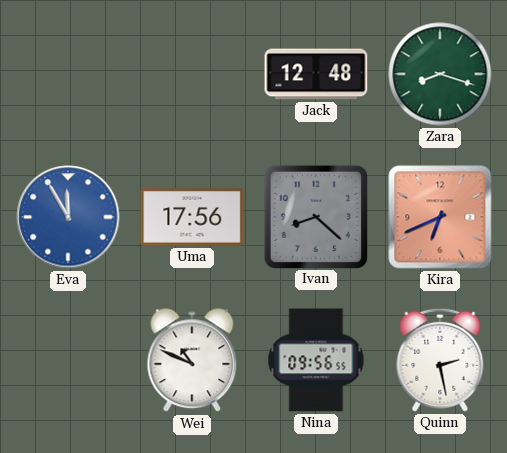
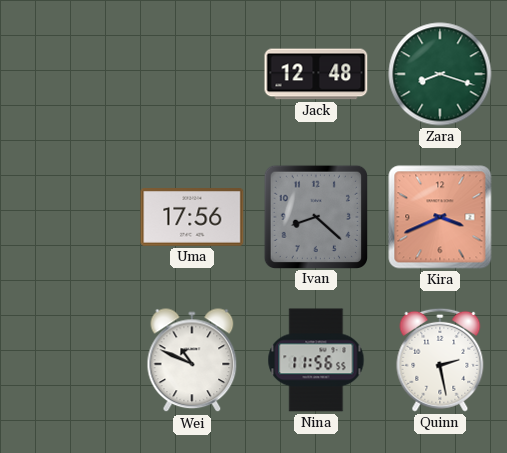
Eva: 11:55 -> none
Kira: 6:41 -> 3:41
Nina: 09:56 -> 11:56
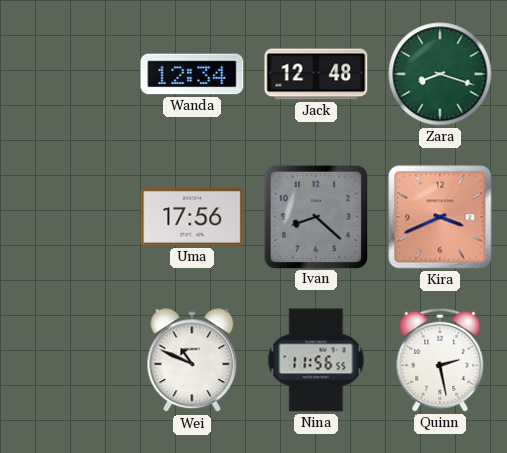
Wanda: none -> 12:34
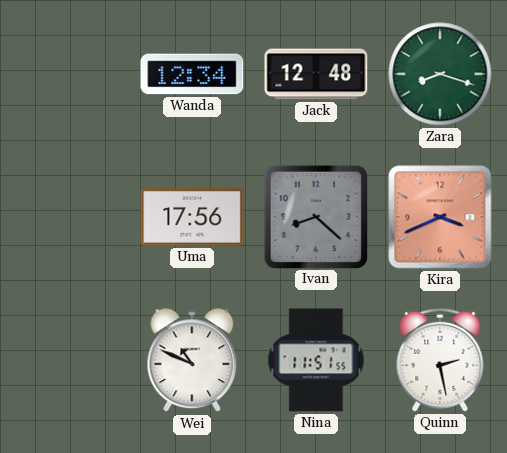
Nina: 11:56 -> 11:51
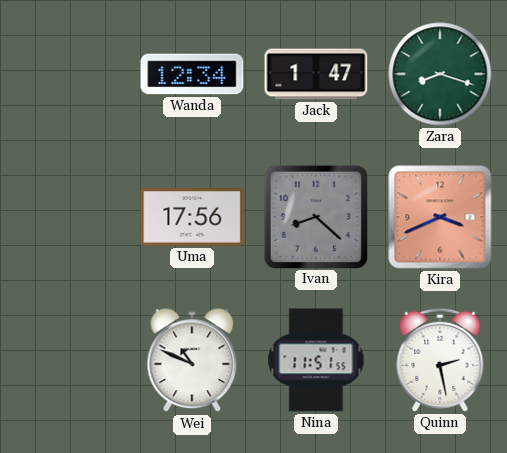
Jack: 12:48 -> 1:47
